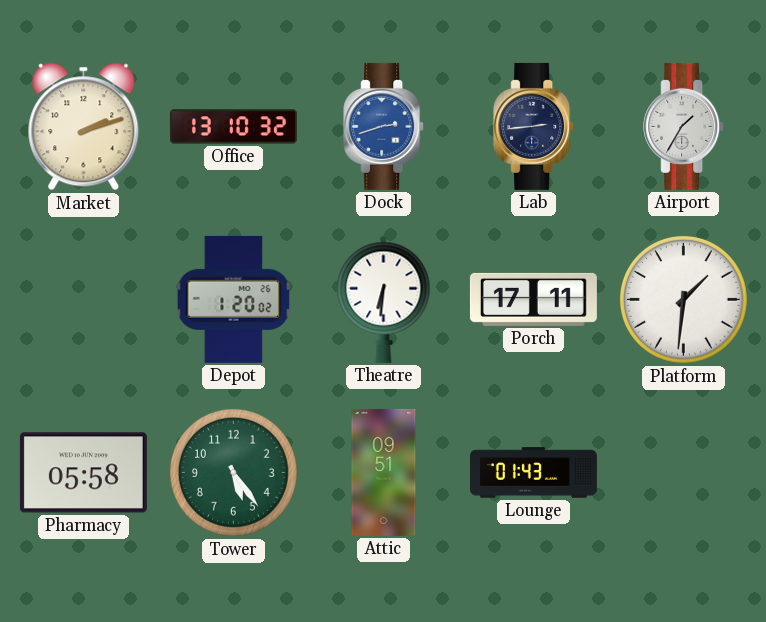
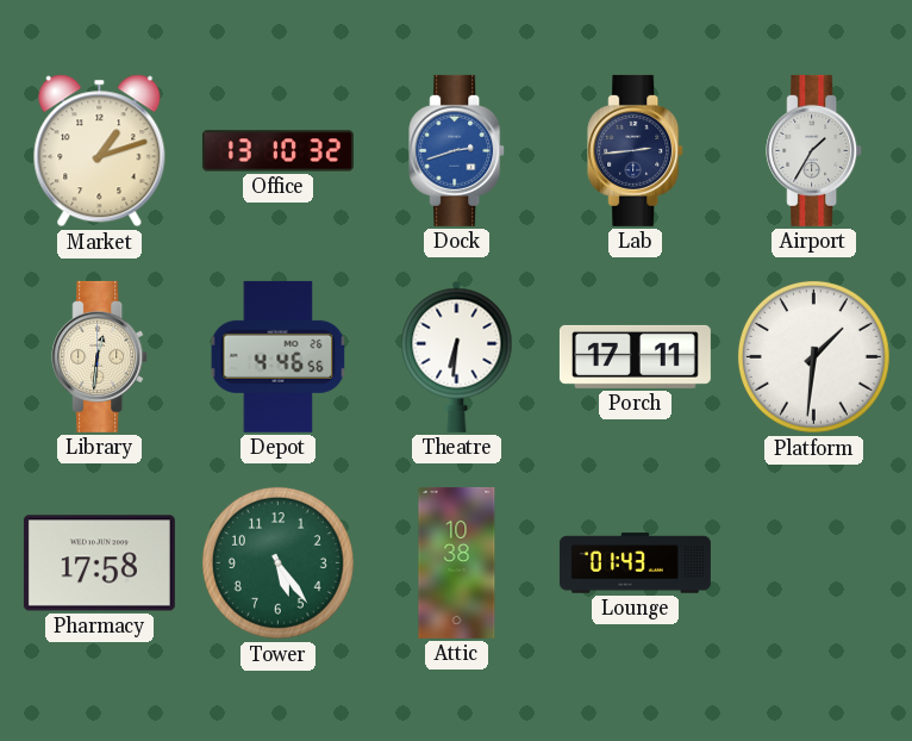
Market: 2:12 -> 1:12
Library: none -> 12:31
Depot: 1:20 -> 4:46
Pharmacy: 05:58 -> 17:58
Attic: 09:51 -> 10:38
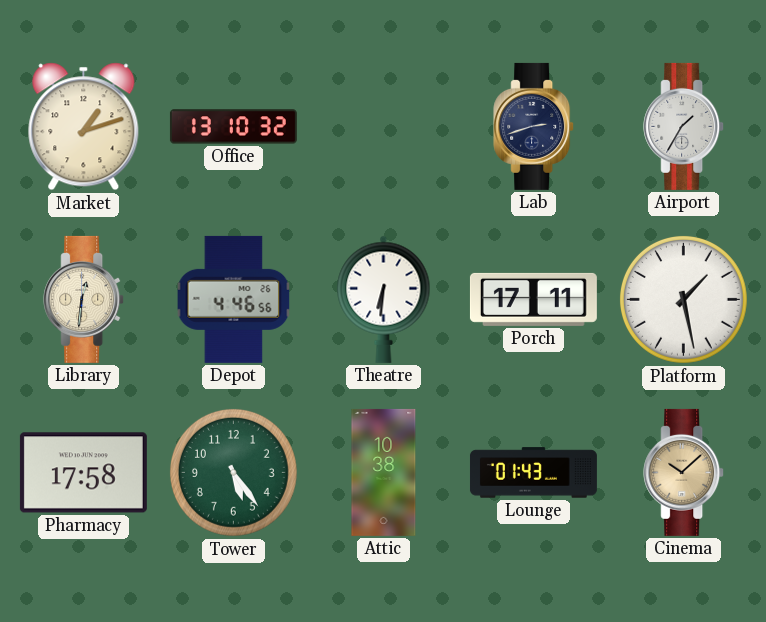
Dock: 2:42 -> none
Lab: 2:44 -> 2:42
Platform: 1:31 -> 1:28
Cinema: none -> 10:08
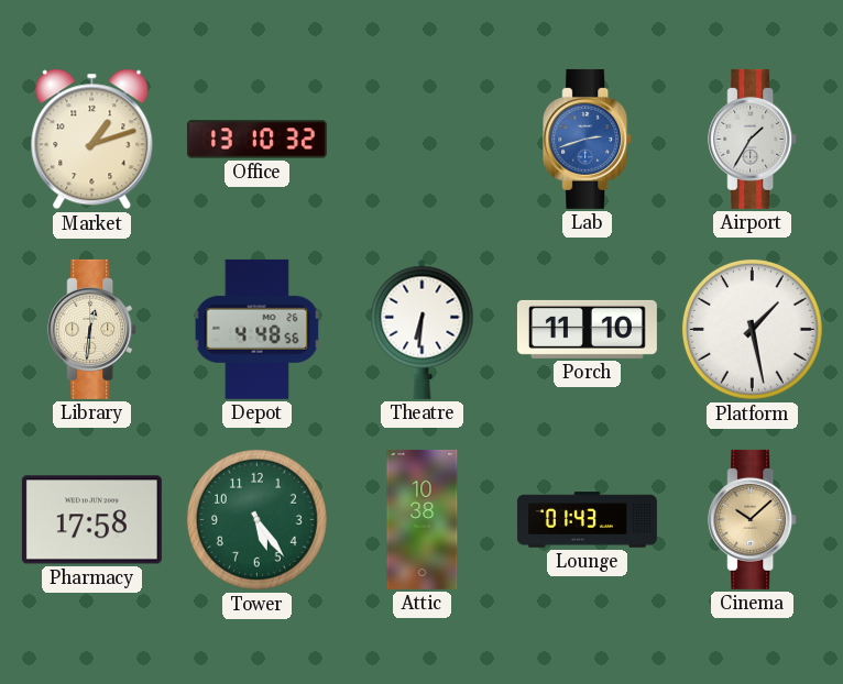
Lab dial: navy -> blue
Depot: 4:46 -> 4:48
Porch: 17:11 -> 11:10
